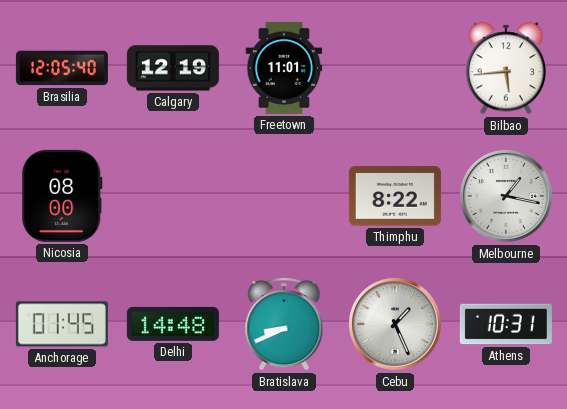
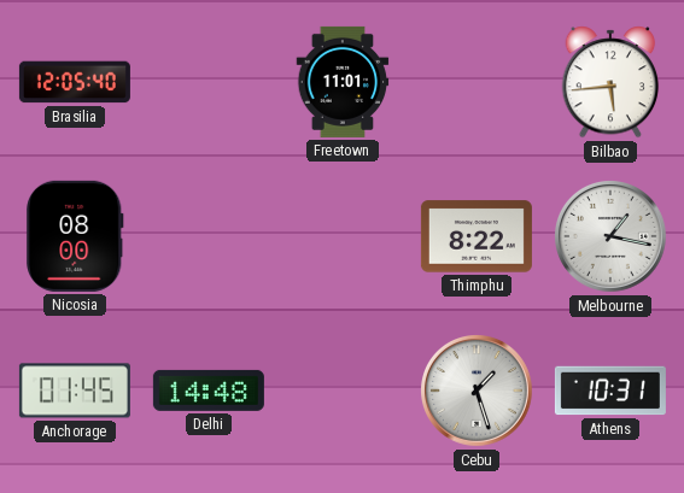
Calgary: 12:19 -> none
Bratislava: 8:41 -> none
Cebu: 1:26 -> 1:27
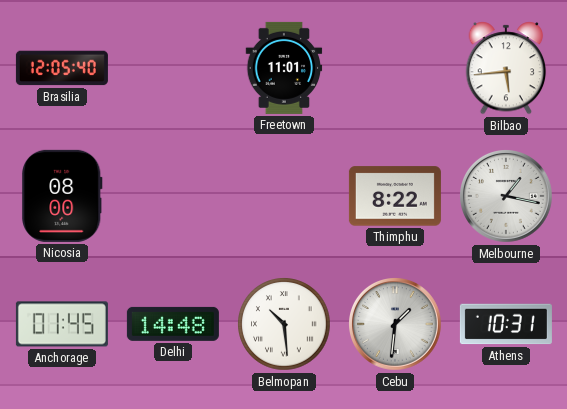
Belmopan: none -> 10:29
Cebu: 1:27 -> 1:31
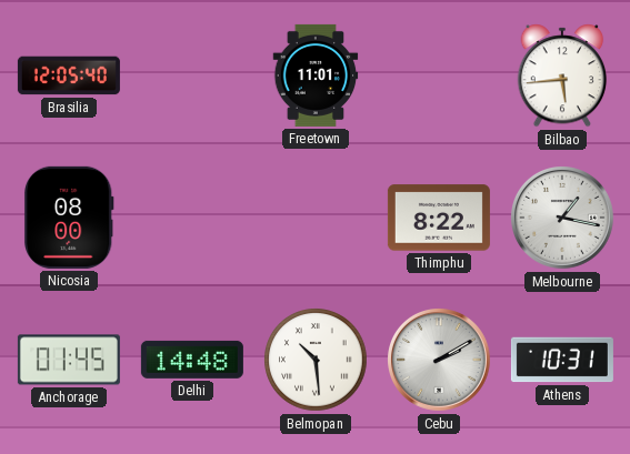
Cebu: 1:31 -> 2:10
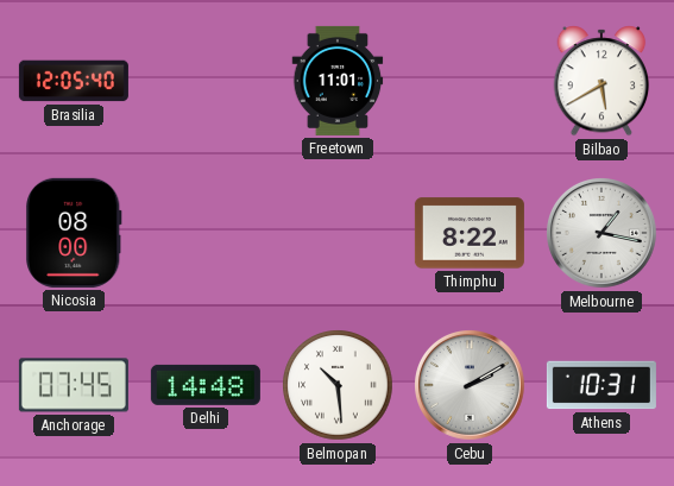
Bilbao: 5:44 -> 5:40
Anchorage: 01:45 -> 07:45
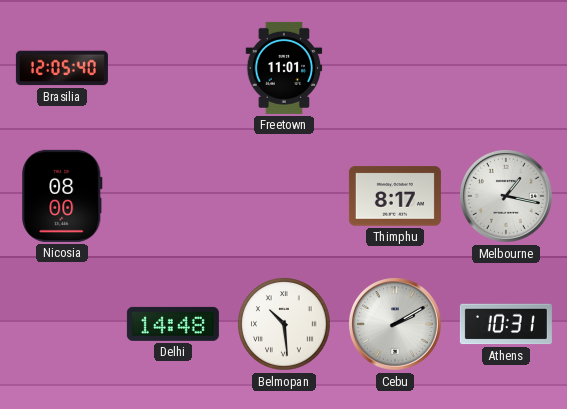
Bilbao: 5:40 -> none
Thimphu: 8:22 -> 8:17
Anchorage: 07:45 -> none
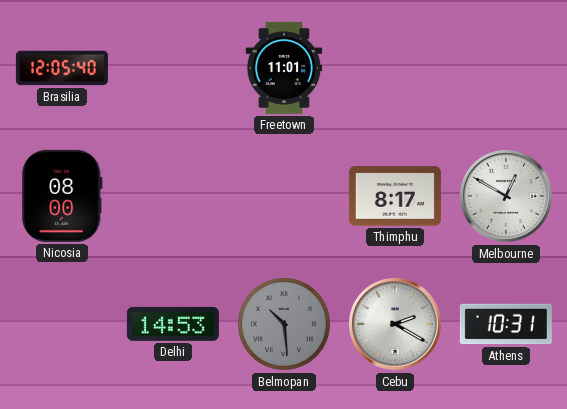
Melbourne: 1:17 -> 12:50
Delhi: 14:48 -> 14:53
Belmopan dial: white -> grey
Cebu: 2:10 -> 2:20
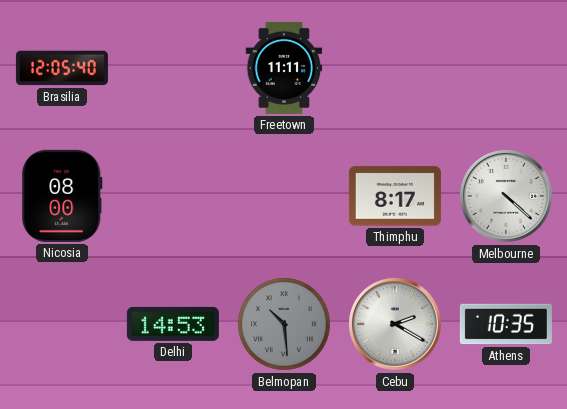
Freetown: 11:01 -> 11:11
Melbourne: 12:50 -> 4:22
Athens: 10:31 -> 10:35
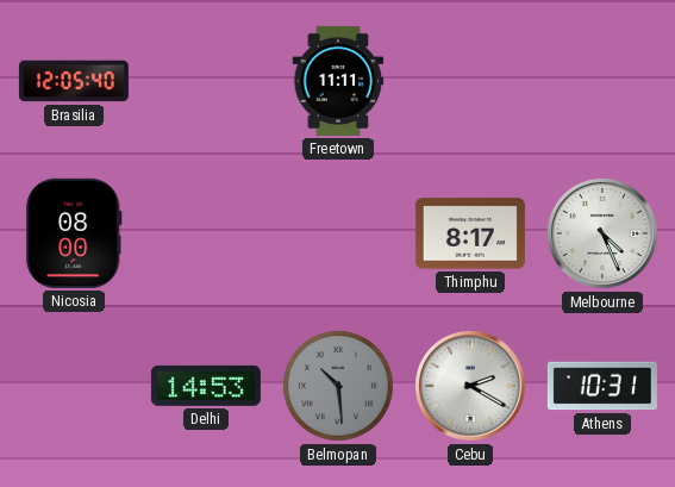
Melbourne: 4:22 -> 4:26
Athens: 10:35 -> 10:31
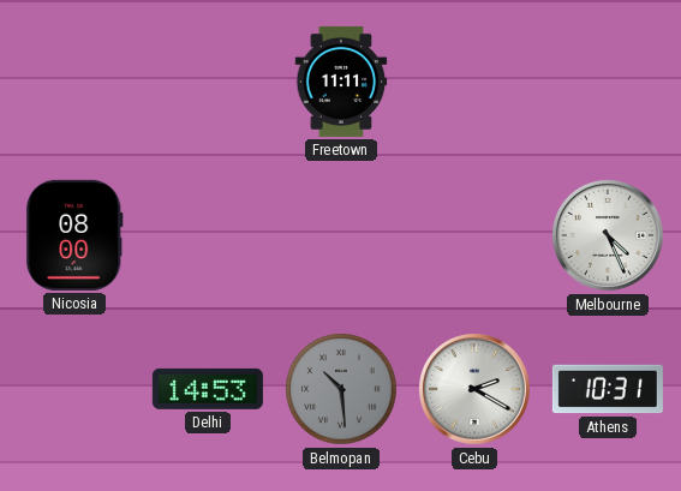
Brasilia: 12:05 -> none
Thimphu: 8:17 -> none
